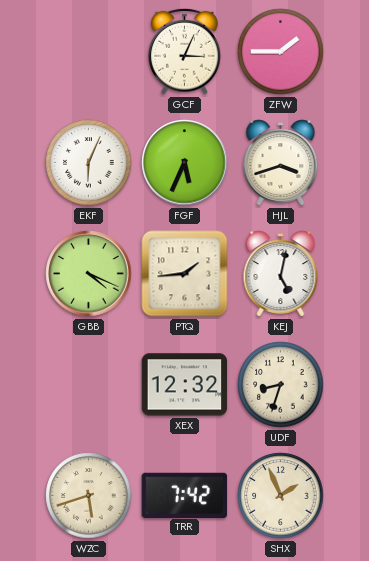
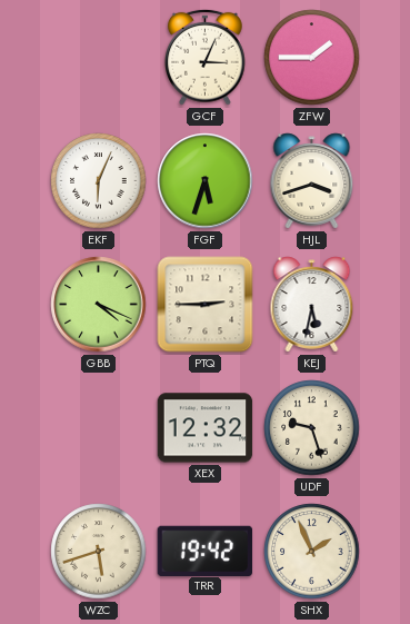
FGF: 5:34 -> 5:33
PTQ: 1:44 -> 2:45
KEJ: 5:02 -> 5:32
UDF: 8:33 -> 9:27
TRR: 7:42 -> 19:42
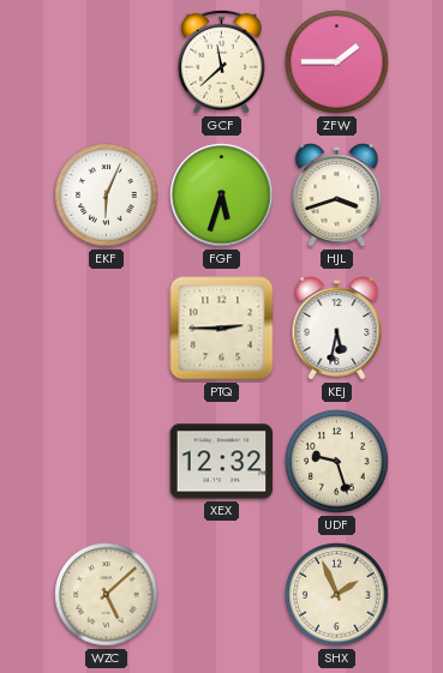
GCF: 3:04 -> 11:38
GBB: 4:19 -> none
WZC: 5:42 -> 5:08
TRR: 19:42 -> none
